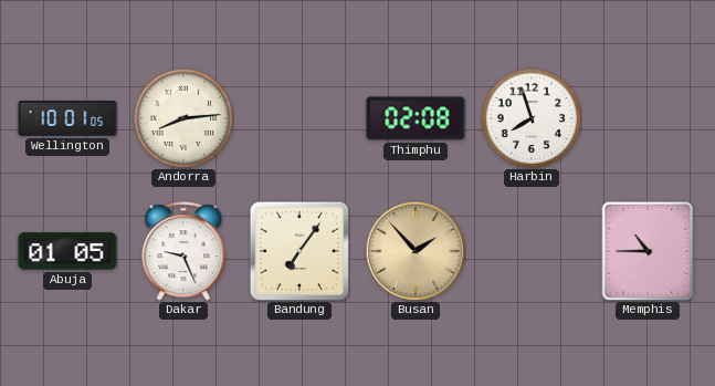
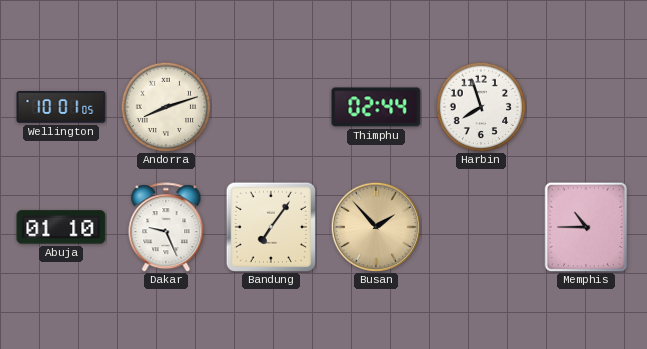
Andorra: 8:14 -> 8:12
Thimphu: 02:08 -> 02:44
Abuja: 01:05 -> 01:10
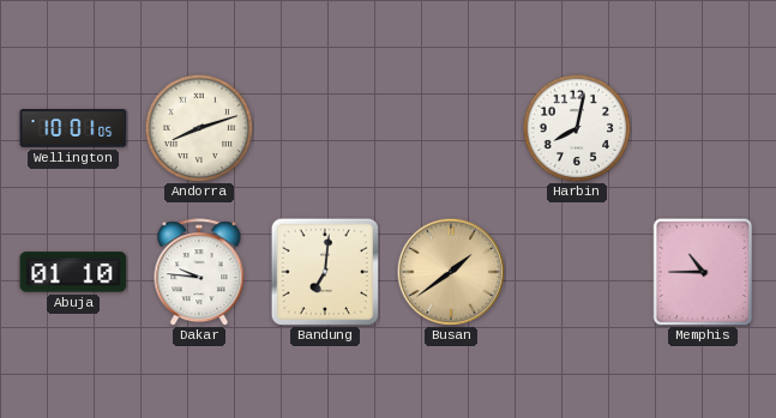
Thimphu: 02:44 -> none
Harbin: 7:57 -> 8:02
Dakar: 9:26 -> 9:46
Bandung: 7:06 -> 7:01
Busan: 1:53 -> 1:39
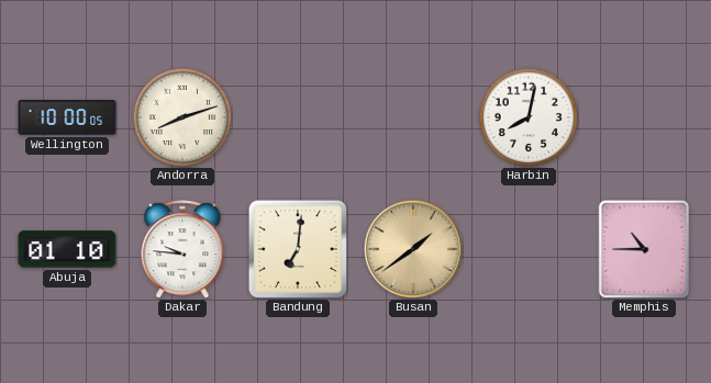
Wellington: 10:01 -> 10:00
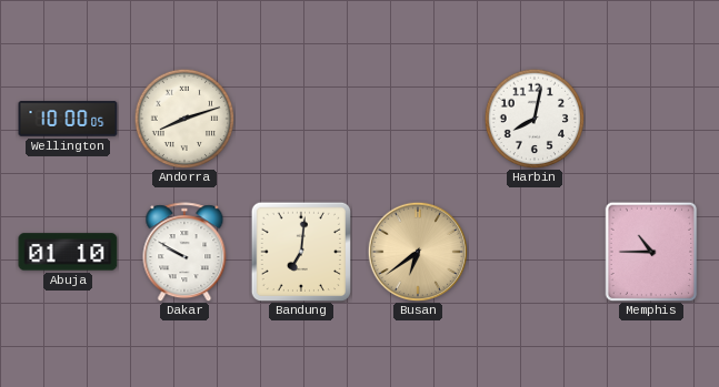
Dakar: 9:46 -> 9:50
Busan: 1:39 -> 6:39
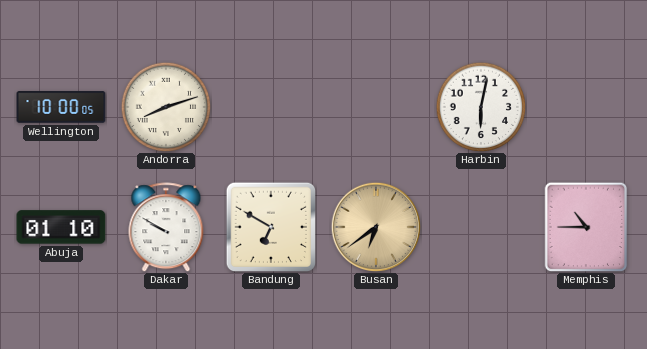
Harbin: 8:02 -> 6:02
Bandung: 7:01 -> 6:50
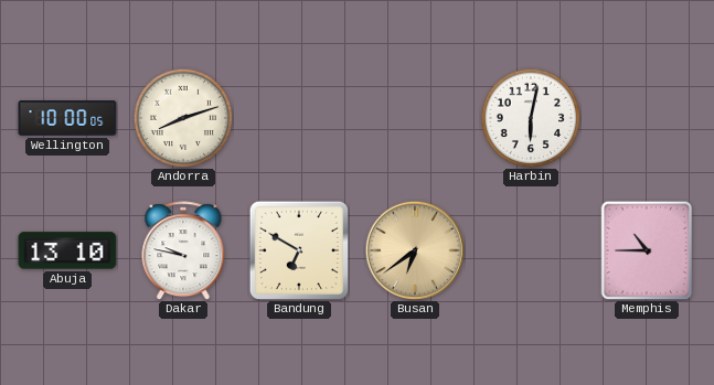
Abuja: 01:10 -> 13:10
Dakar: 9:50 -> 9:47
